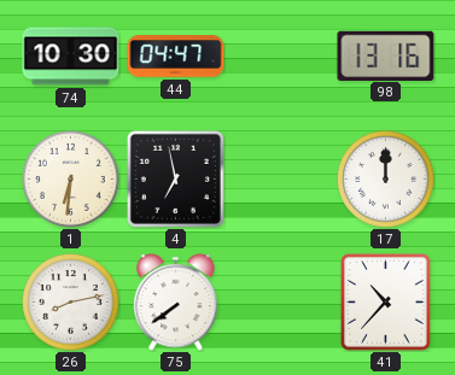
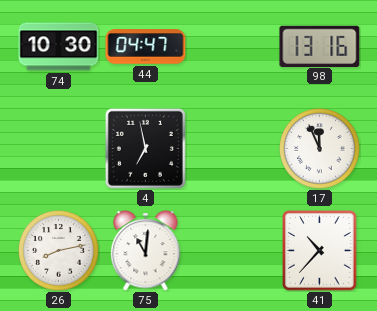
1: 6:31 -> none
17: 12:00 -> 11:56
75: 7:39 -> 11:01
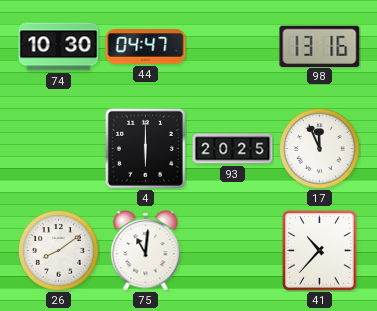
4: 6:58 -> 6:00
93: none -> 20:25
26: 8:13 -> 8:09
